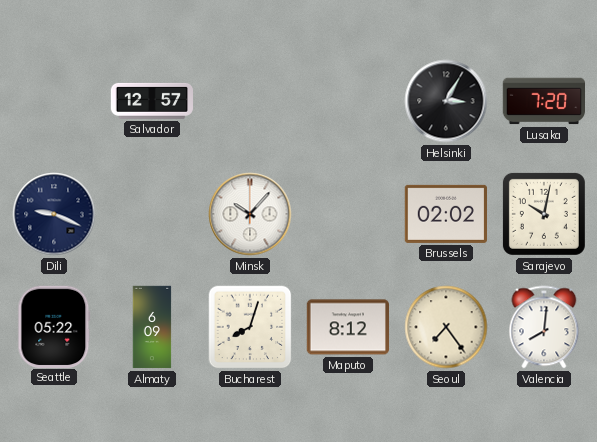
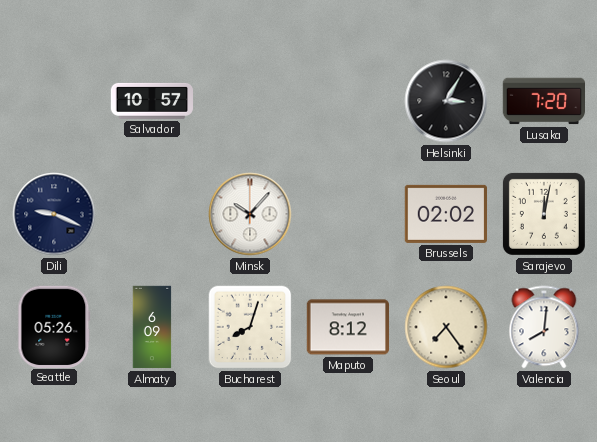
Salvador: 12:57 -> 10:57
Sarajevo: 10:02 -> 12:02
Seattle: 05:22 -> 05:26
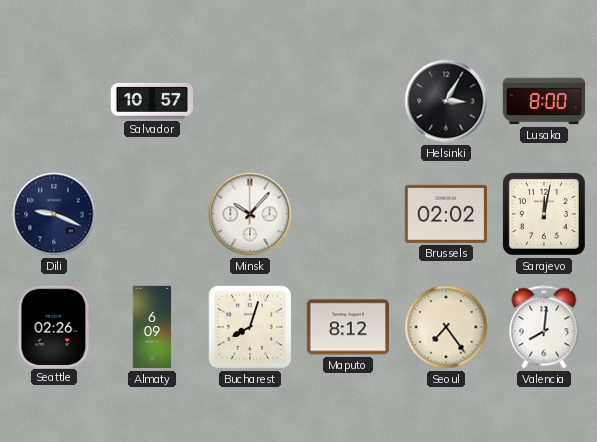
Lusaka: 7:20 -> 8:00
Seattle: 05:26 -> 02:26
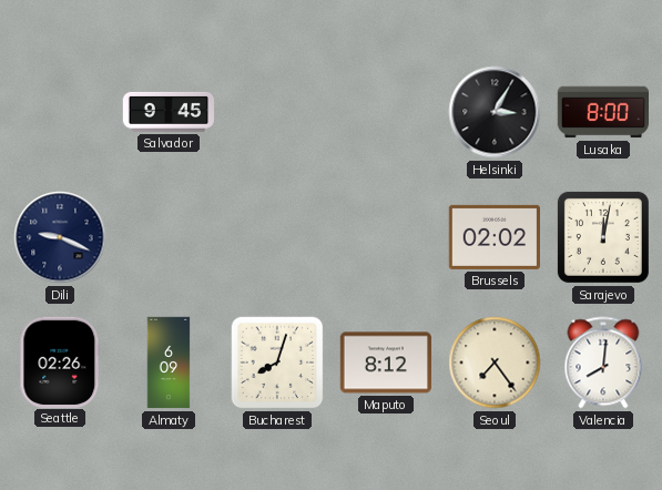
Salvador: 10:57 -> 9:45
Minsk: 10:07 -> none
